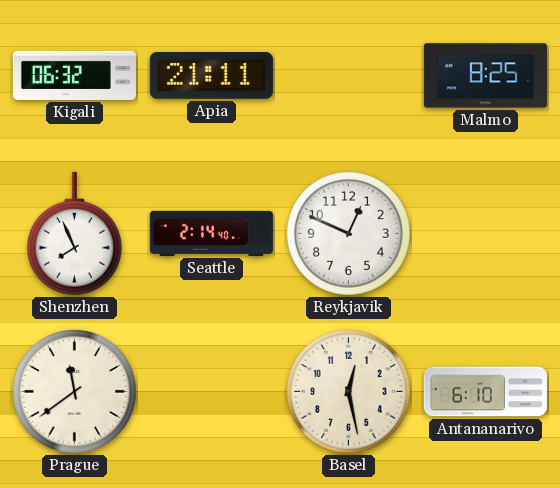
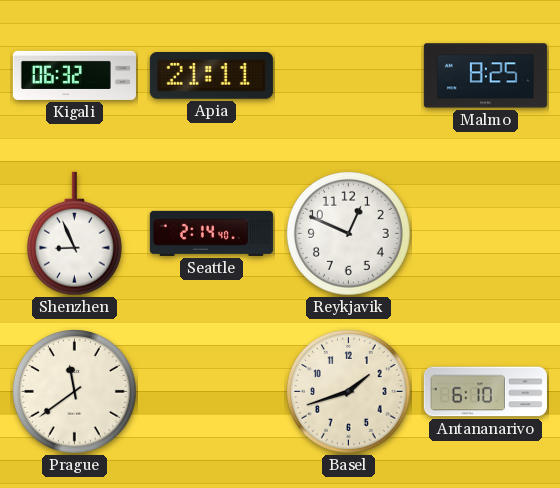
Shenzhen: 7:56 -> 8:56
Basel: 12:28 -> 1:42
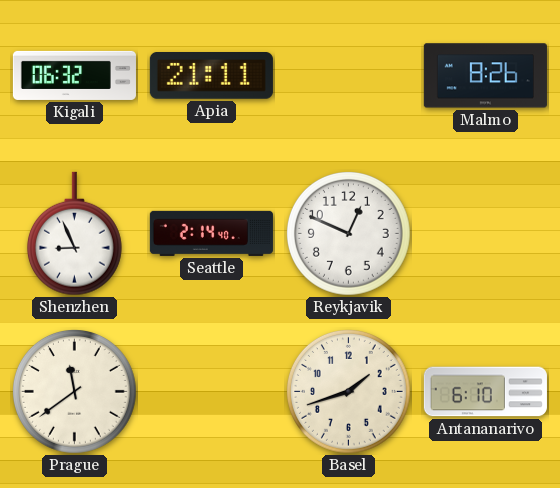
Malmo: 8:25 -> 8:26
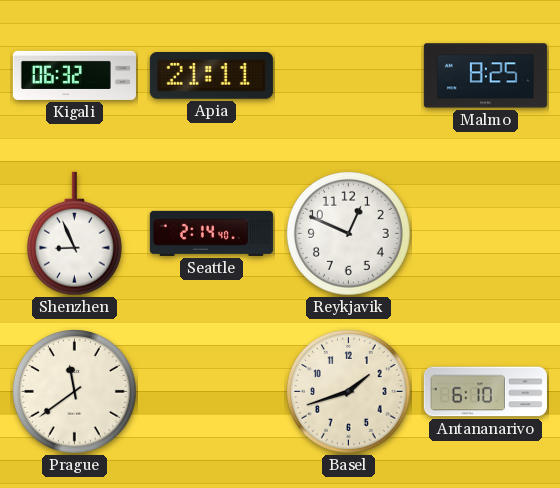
Malmo: 8:26 -> 8:25
